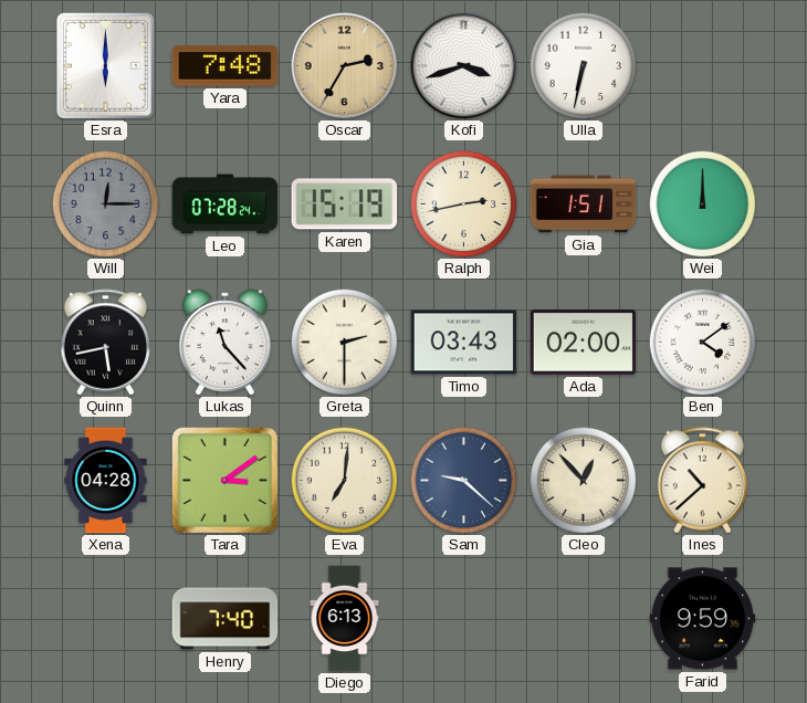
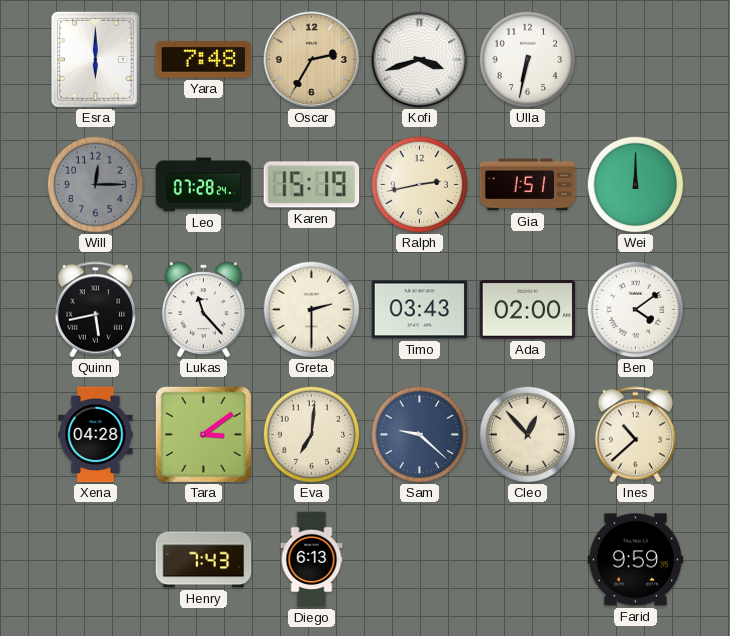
Henry: 7:40 -> 7:43
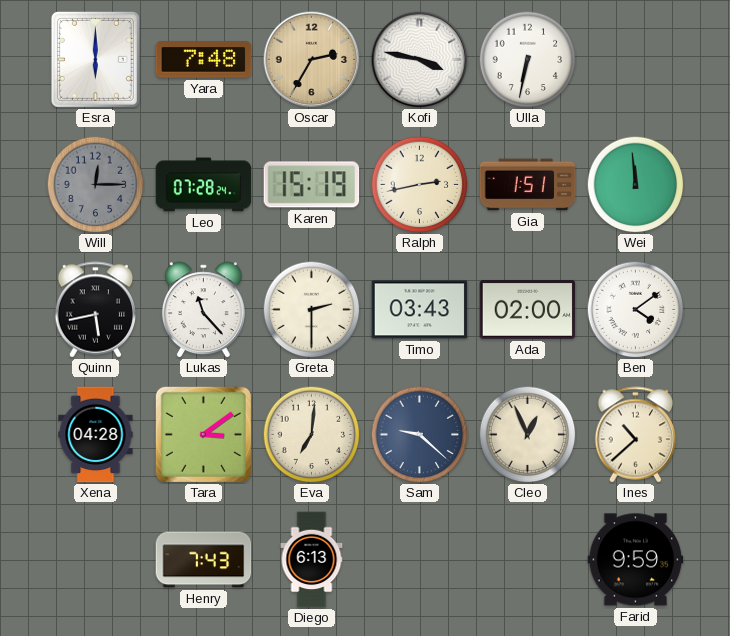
Kofi: 3:42 -> 3:47
Wei: 12:00 -> 11:59
Cleo: 12:53 -> 12:56
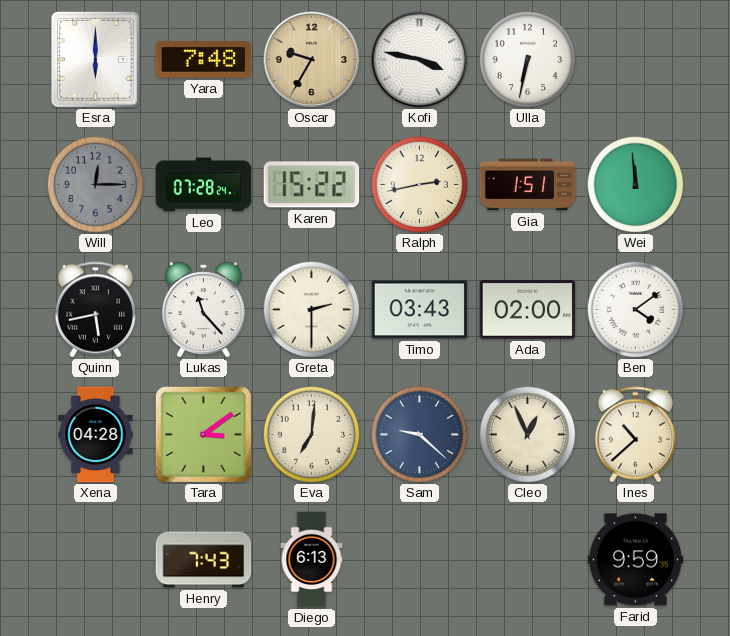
Oscar: 2:35 -> 9:35
Karen: 15:19 -> 15:22
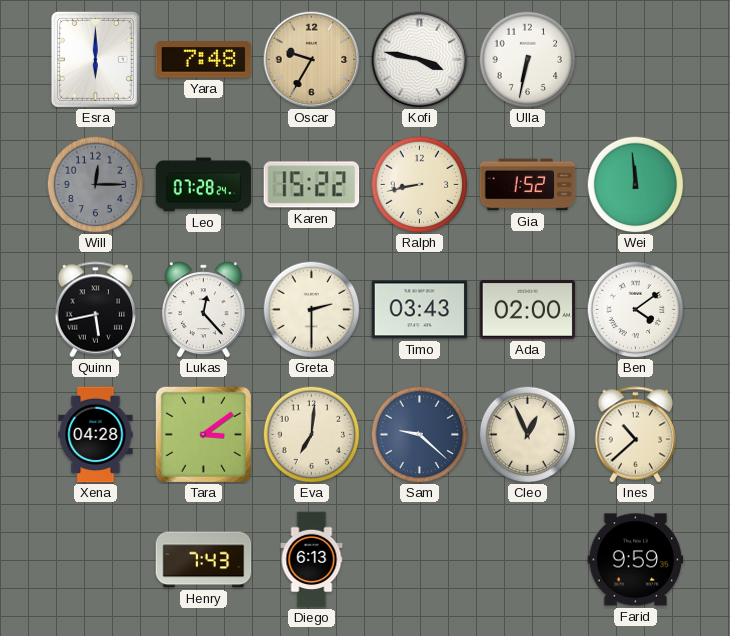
Ralph: 2:43 -> 8:43
Gia: 1:51 -> 1:52
Lukas: 11:23 -> 12:23
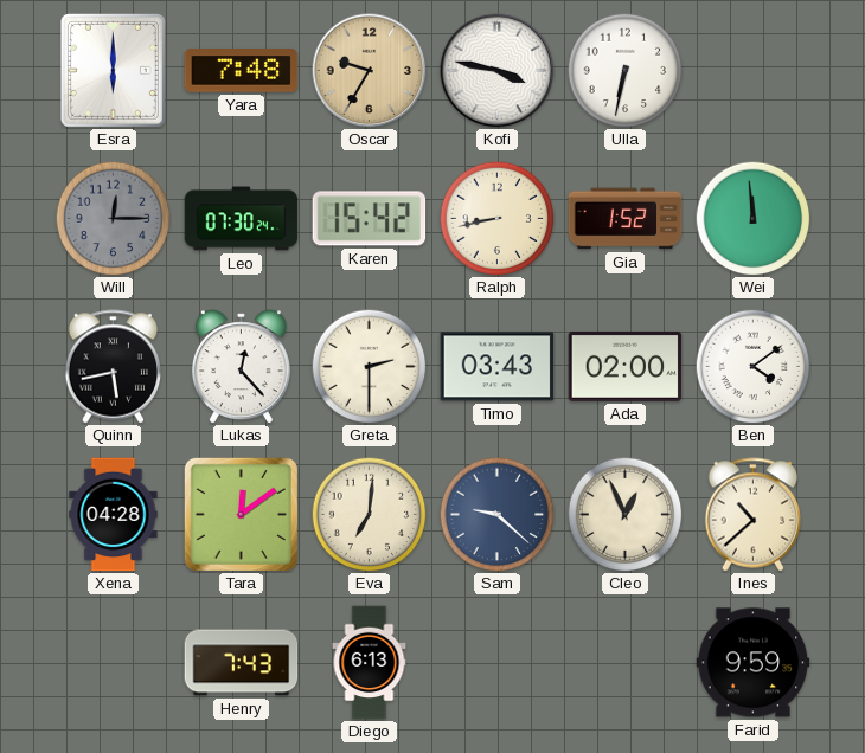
Leo: 07:28 -> 07:30
Karen: 15:22 -> 15:42
Tara: 3:09 -> 12:09
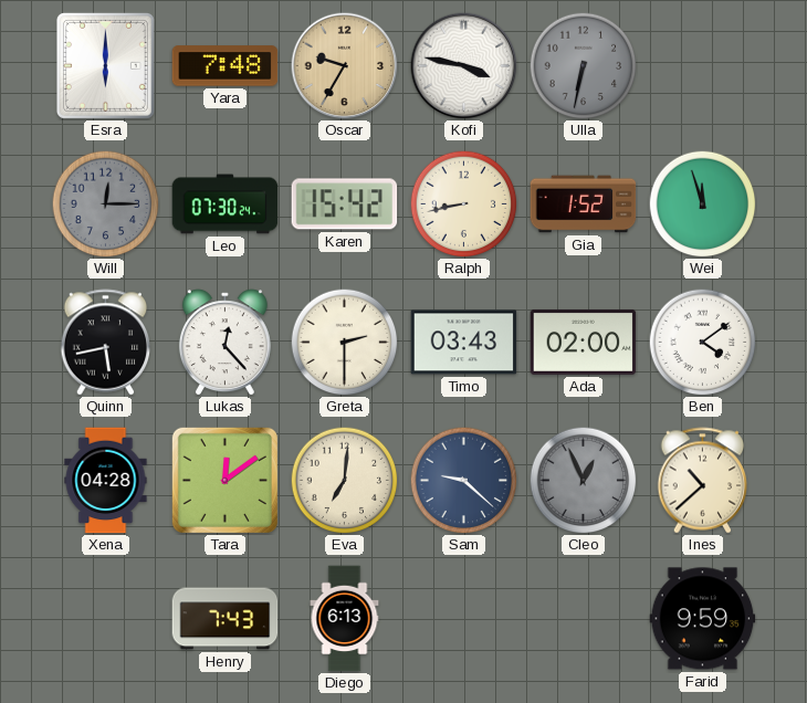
Ulla dial: white -> grey
Wei: 11:59 -> 11:57
Cleo dial: cream -> grey
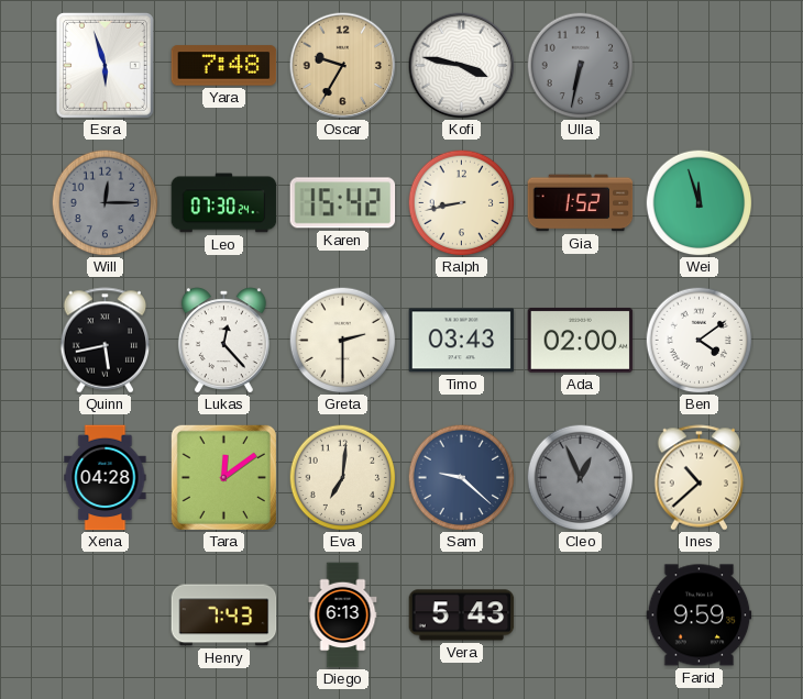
Esra: 6:00 -> 5:57
Vera: none -> 5:43
